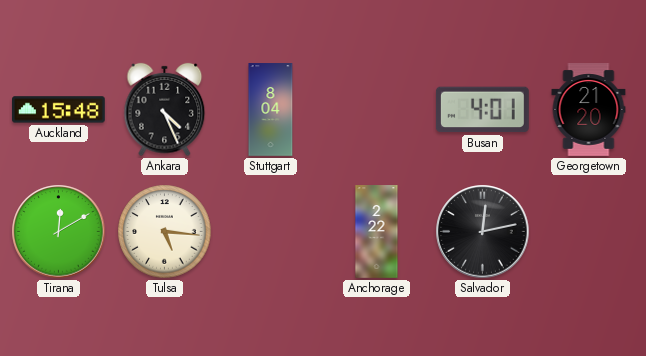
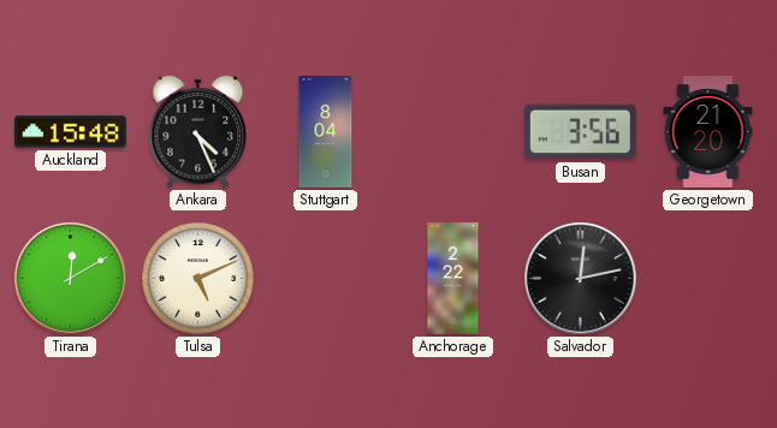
Busan: 4:01 -> 3:56
Tulsa: 5:16 -> 5:11
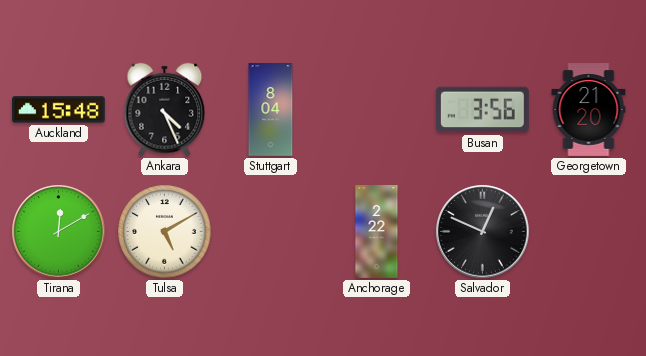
Tulsa: 5:11 -> 5:10
Salvador: 12:13 -> 12:49
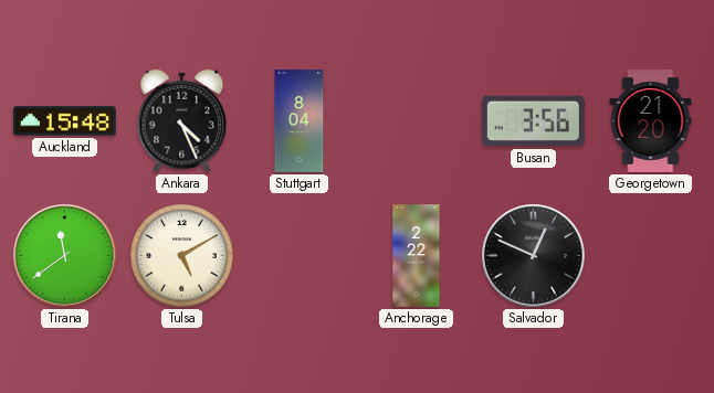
Tirana: 12:10 -> 11:39
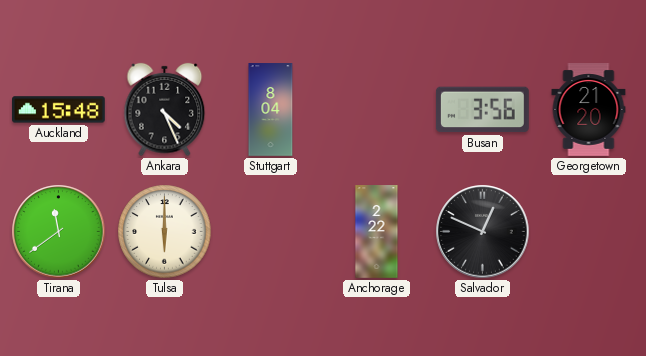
Tulsa: 5:10 -> 6:00
